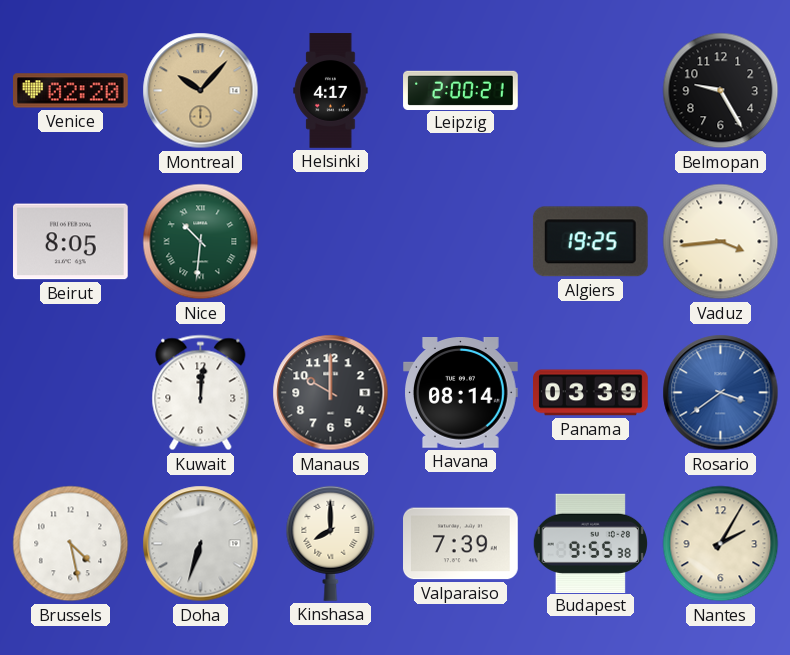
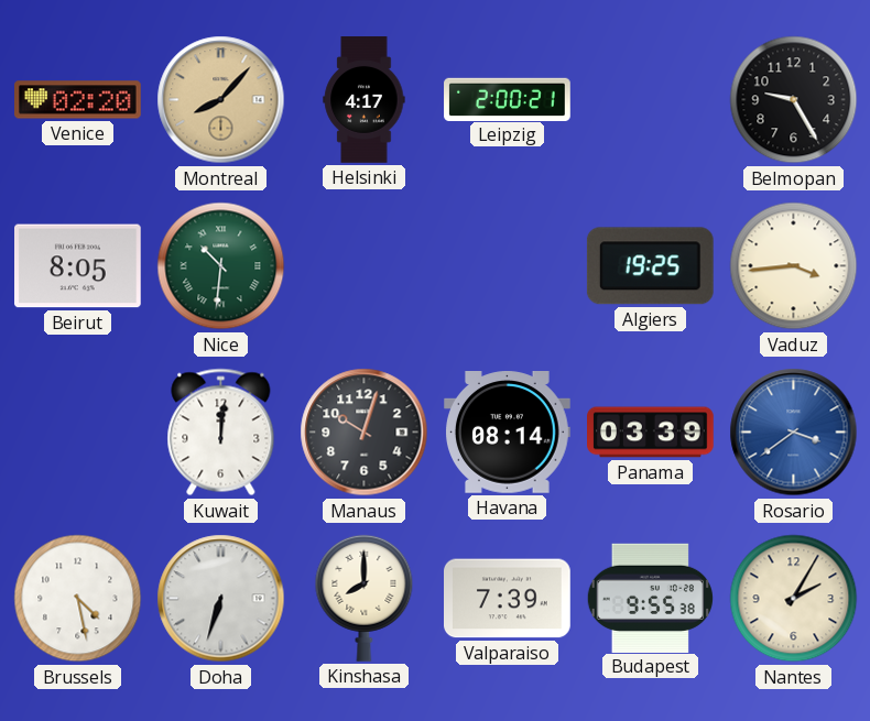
Montreal: 10:07 -> 8:07
Manaus: 10:00 -> 10:03
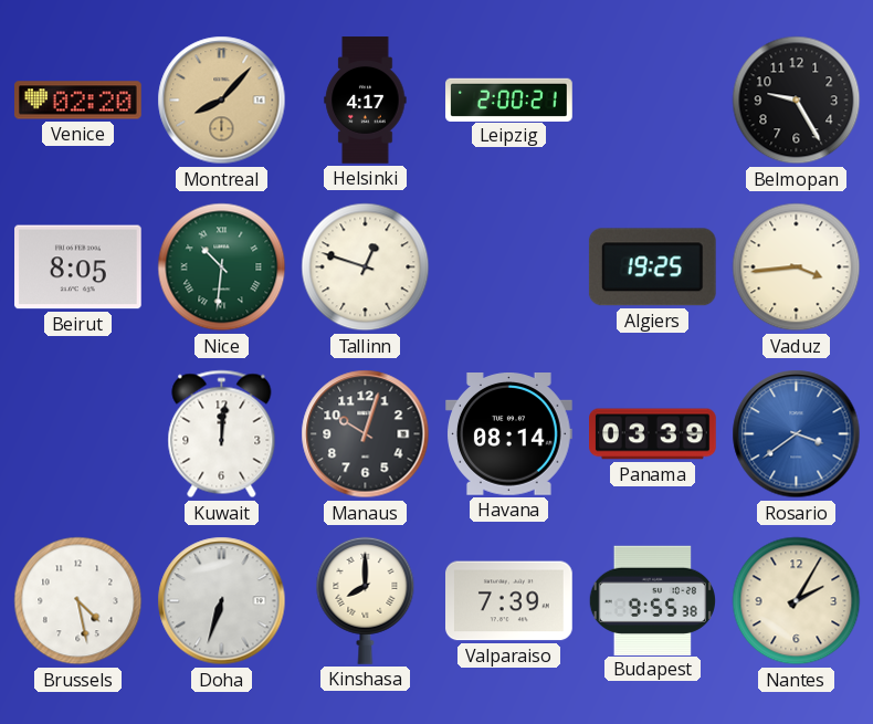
Tallinn: none -> 12:48
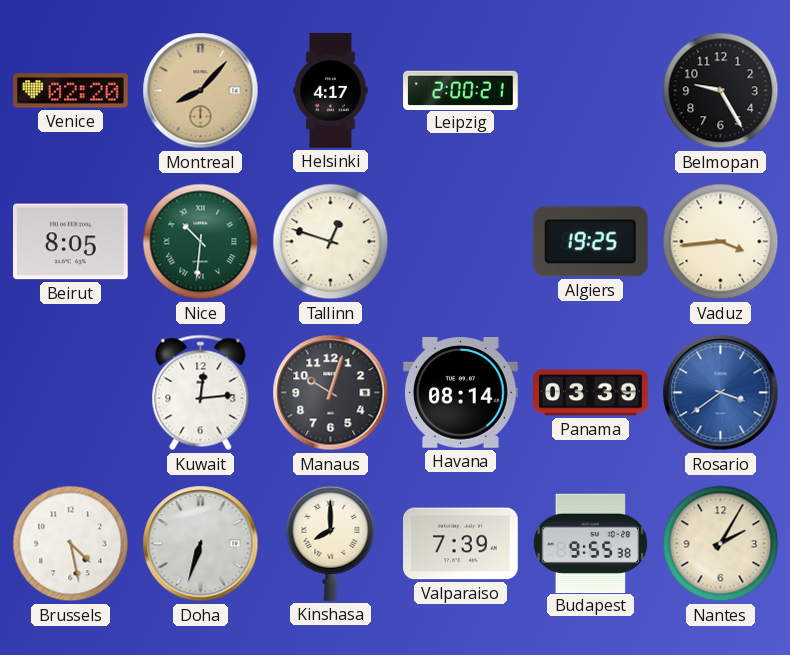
Kuwait: 12:01 -> 12:14
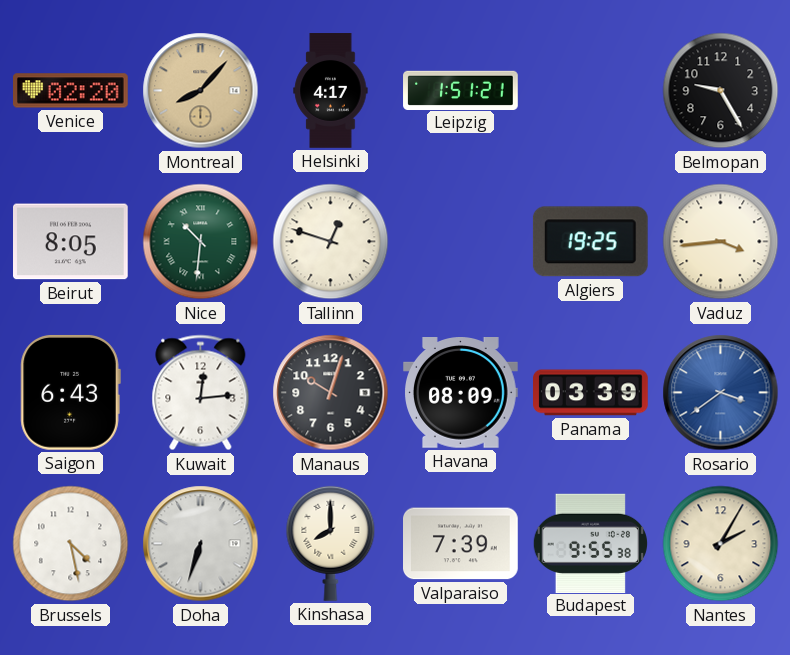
Leipzig: 2:00 -> 1:51
Saigon: none -> 6:43
Havana: 08:14 -> 08:09
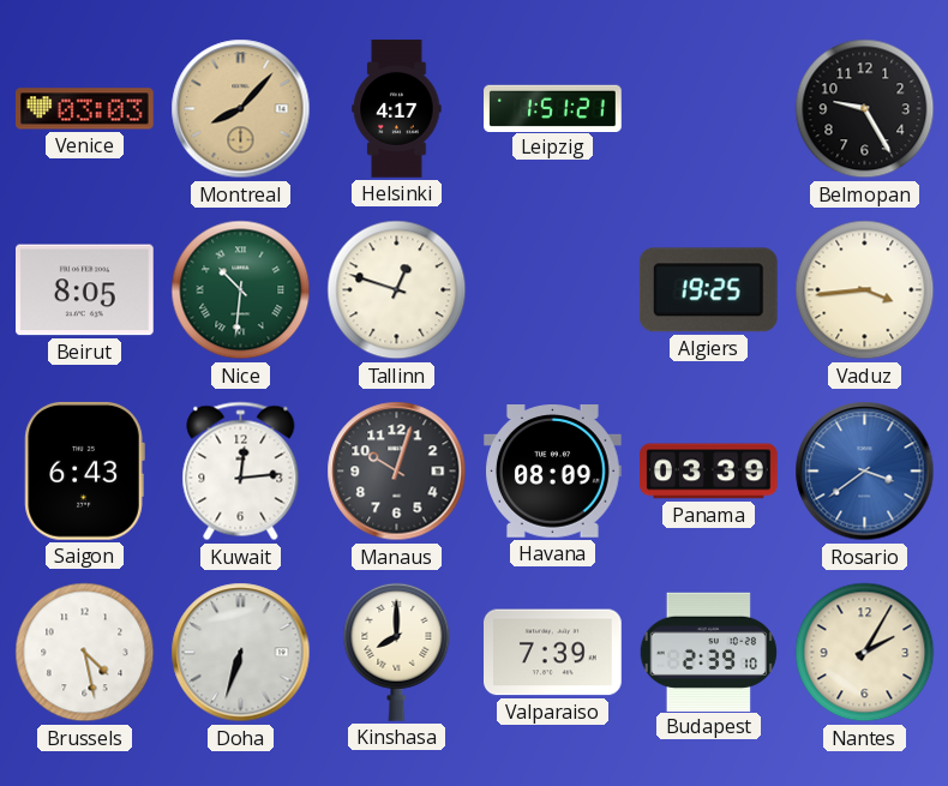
Venice: 02:20 -> 03:03
Budapest: 9:55 -> 2:39
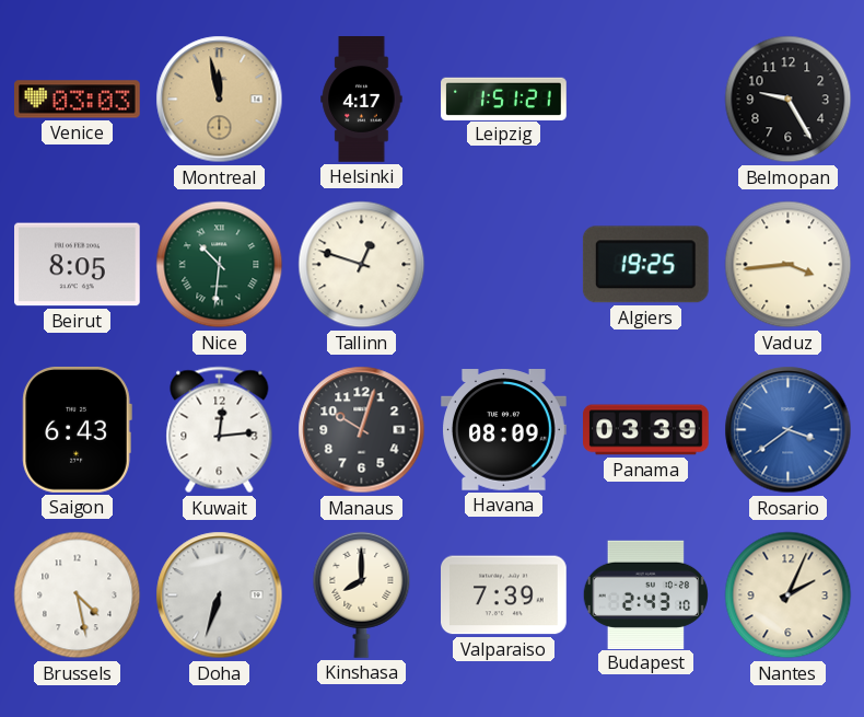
Montreal: 8:07 -> 11:58
Budapest: 2:39 -> 2:43
Nantes: 2:05 -> 2:04
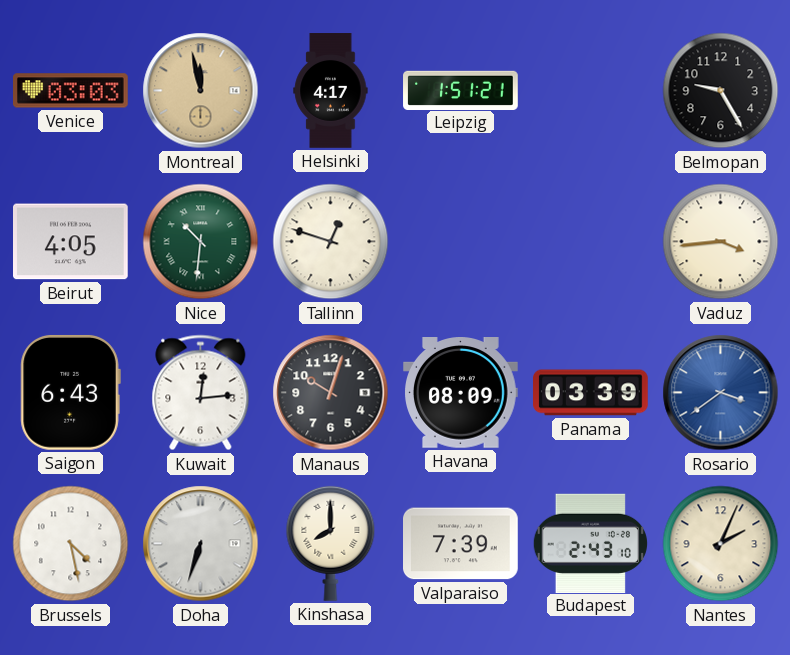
Beirut: 8:05 -> 4:05
Algiers: 19:25 -> none
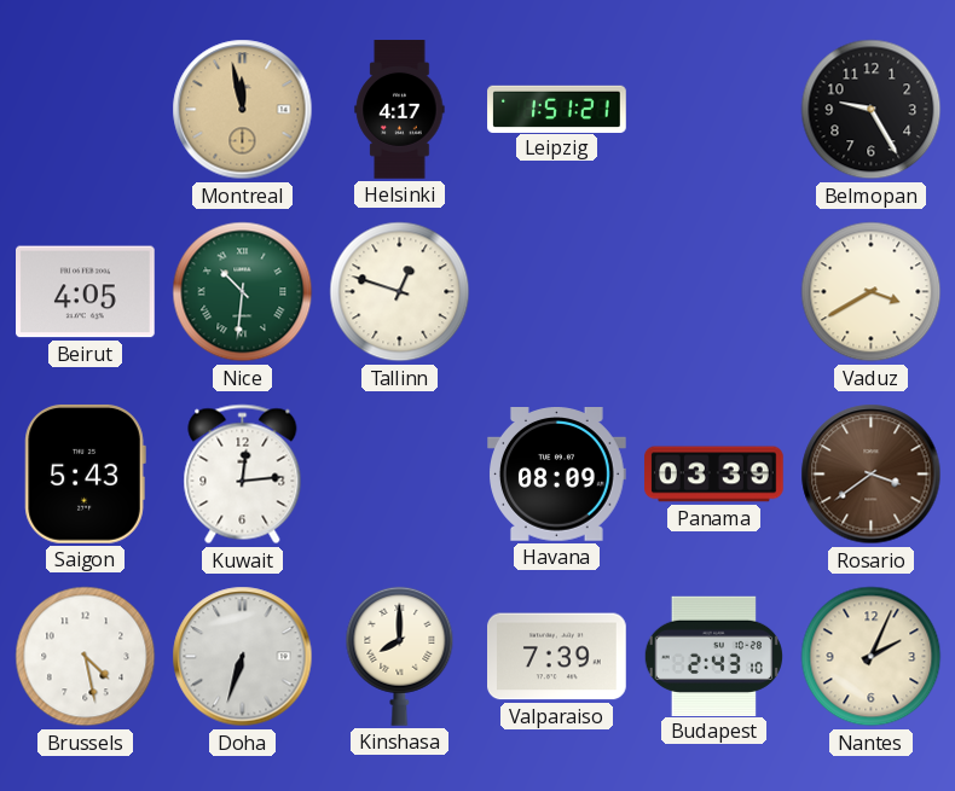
Venice: 03:03 -> none
Vaduz: 3:44 -> 3:40
Saigon: 6:43 -> 5:43
Manaus: 10:03 -> none
Rosario dial: blue -> brown
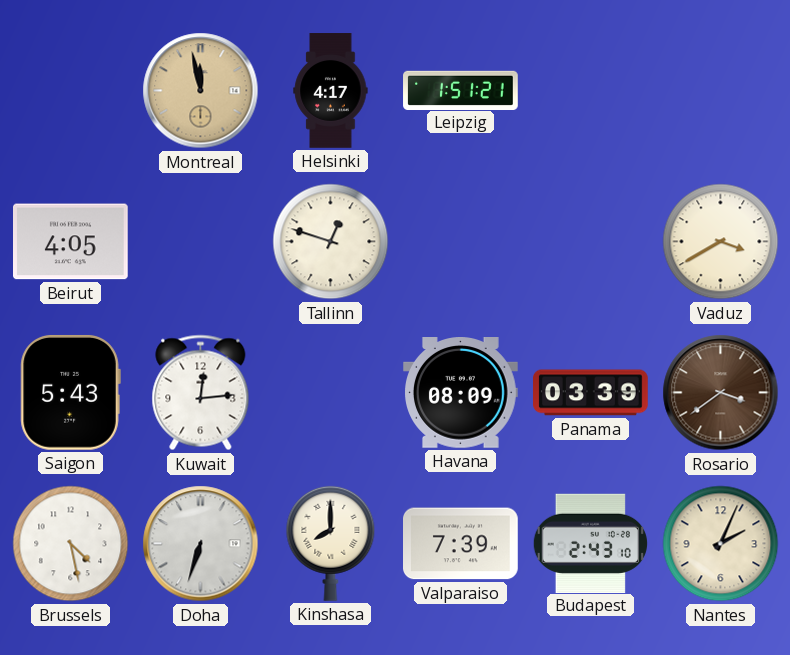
Belmopan: 9:25 -> none
Nice: 10:31 -> none
